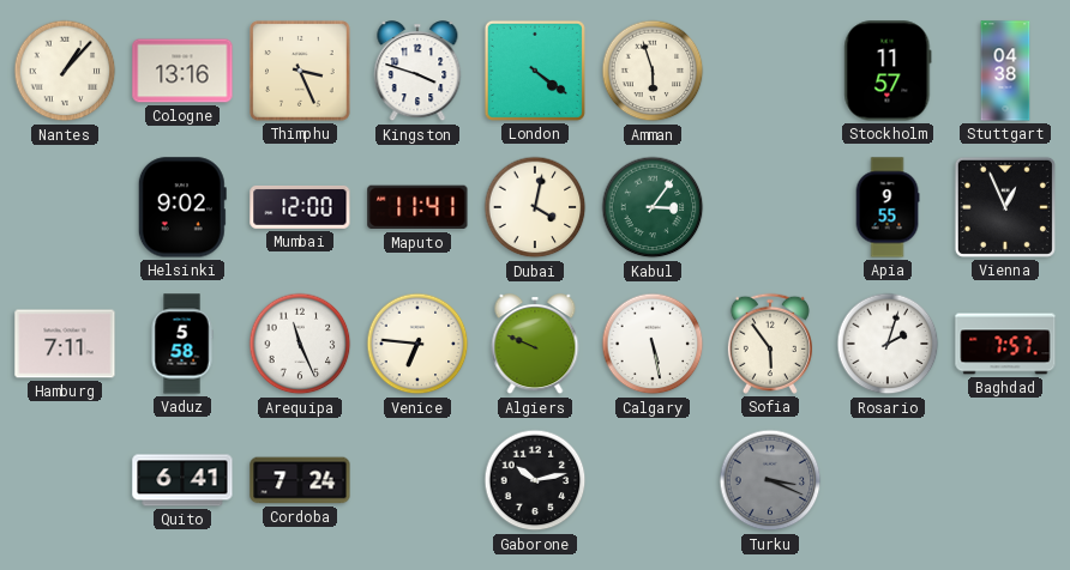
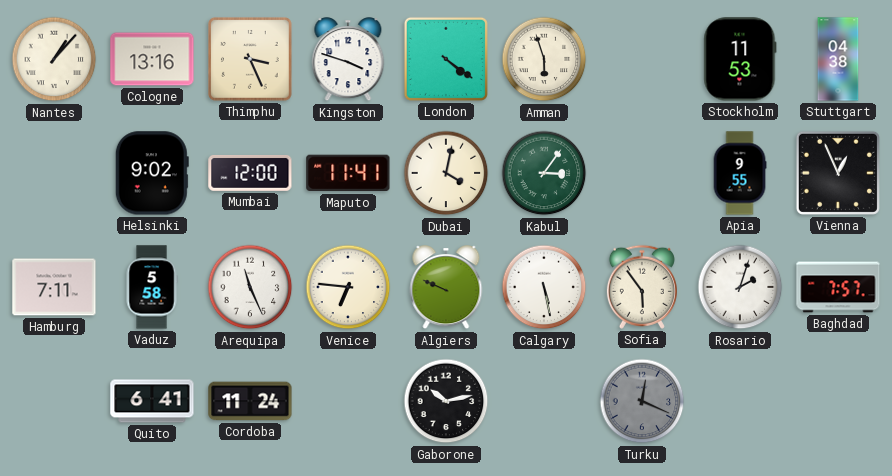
Stockholm: 11:57 -> 11:53
Cordoba: 7:24 -> 11:24
Turku: 3:19 -> 12:19
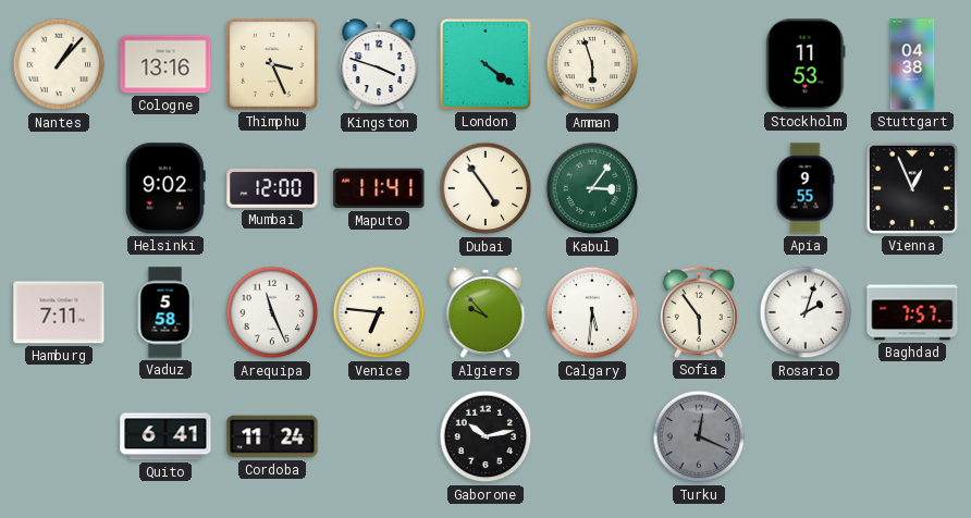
Dubai: 4:02 -> 4:54
Algiers: 9:49 -> 9:53
Calgary: 5:28 -> 5:31
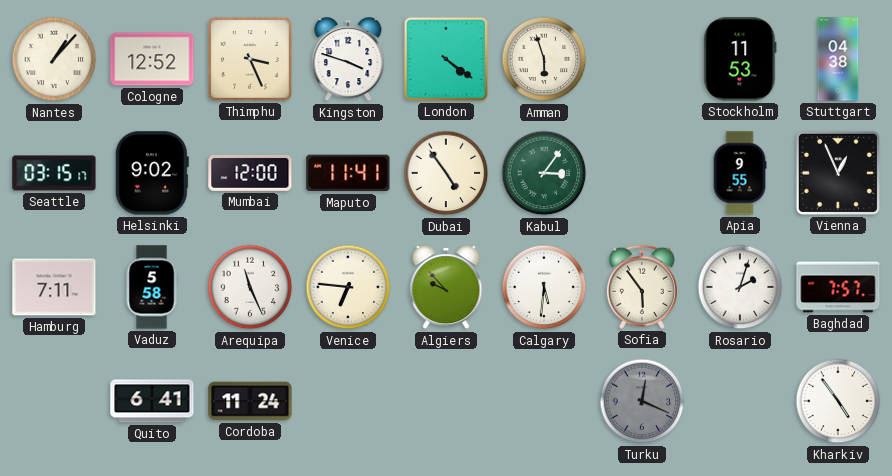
Cologne: 13:16 -> 12:52
Seattle: none -> 03:15
Gaborone: 10:13 -> none
Kharkiv: none -> 4:54
